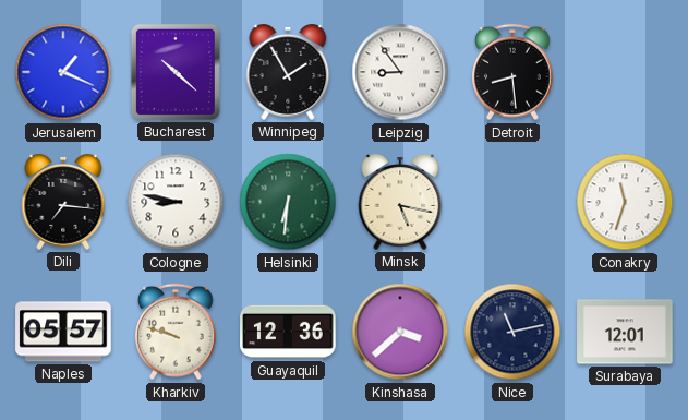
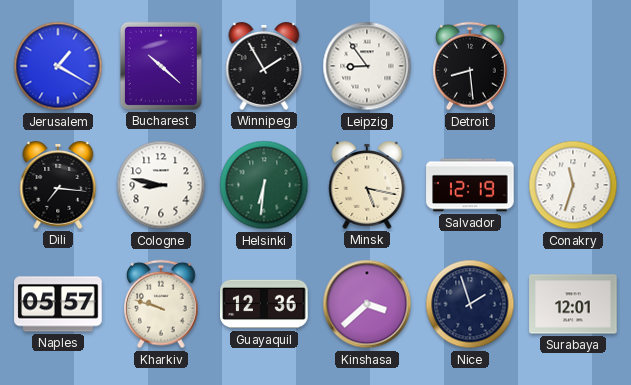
Jerusalem: 1:19 -> 1:20
Salvador: none -> 12:19
Nice: 11:13 -> 1:57
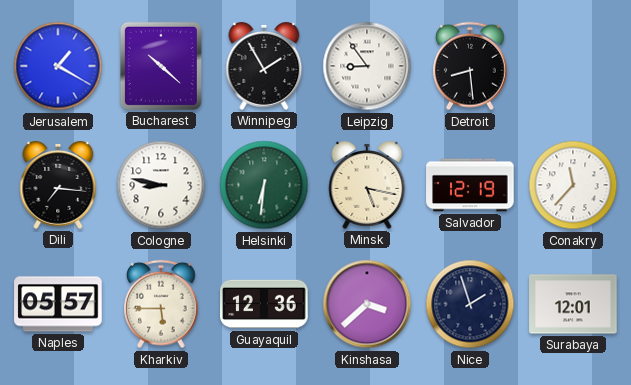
Conakry: 11:33 -> 11:37
Kharkiv: 9:48 -> 5:45
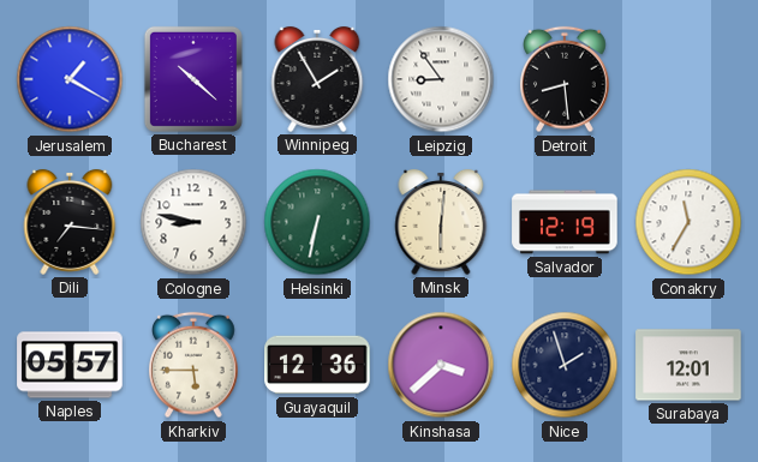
Helsinki: 6:31 -> 6:32
Minsk: 5:17 -> 6:01
Conakry: 11:37 -> 11:35
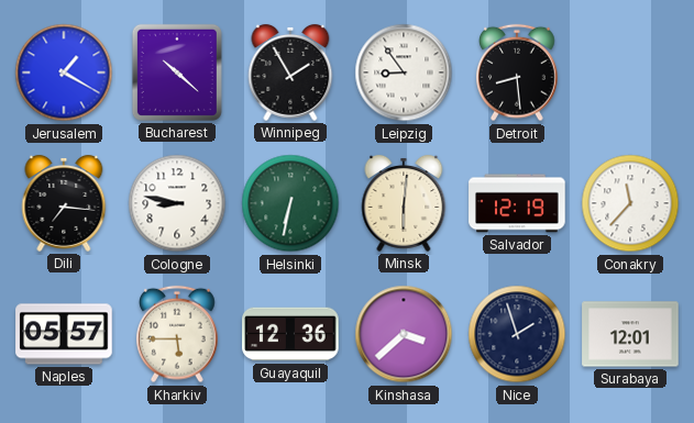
Conakry: 11:35 -> 11:37
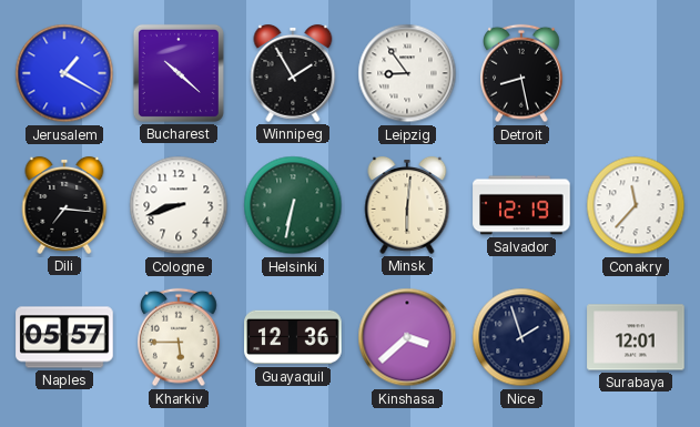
Detroit: 8:29 -> 8:28
Cologne: 8:47 -> 8:42
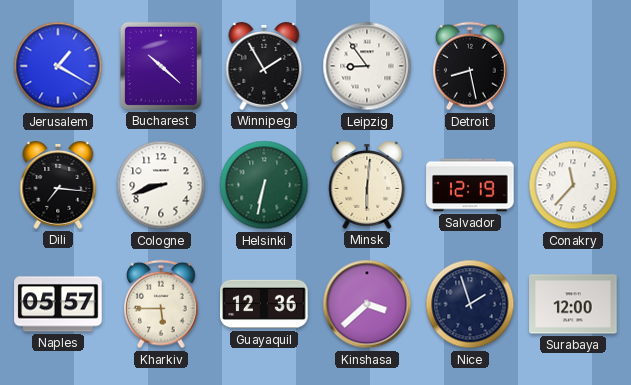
Surabaya: 12:01 -> 12:00
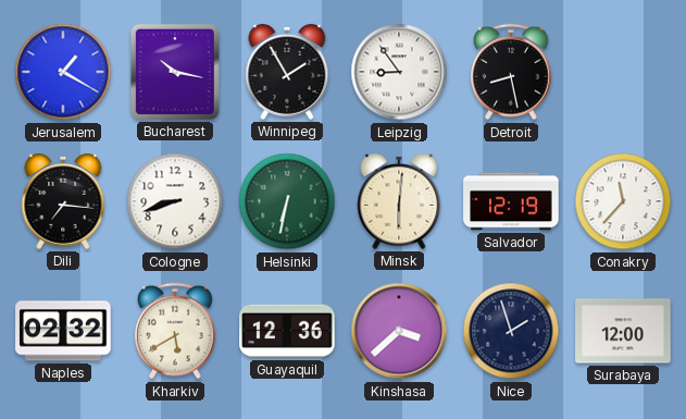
Bucharest: 10:22 -> 10:17
Naples: 05:57 -> 02:32
Kharkiv: 5:45 -> 5:40
